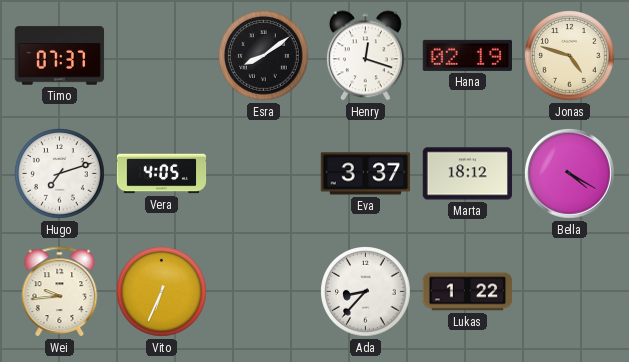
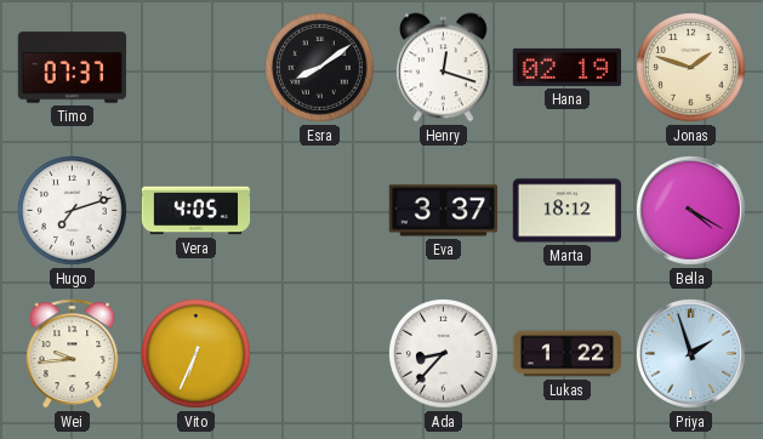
Jonas: 4:48 -> 1:48
Priya: none -> 1:57
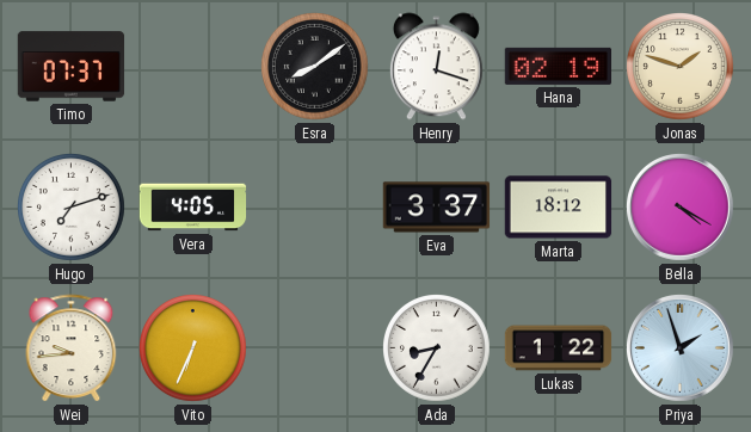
Ada: 8:37 -> 8:35
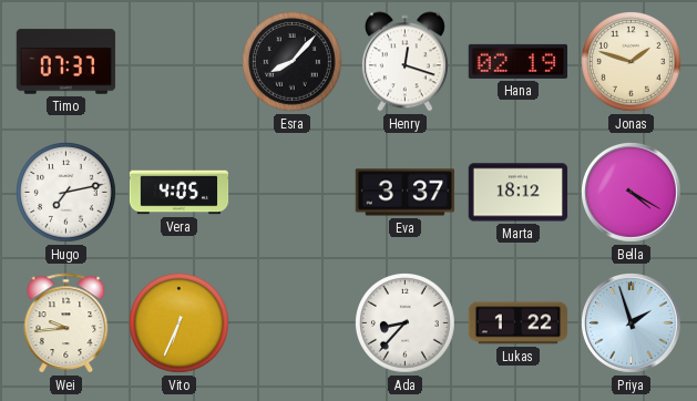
Esra: 8:09 -> 8:07
Hugo: 7:12 -> 7:13
Ada: 8:35 -> 8:37
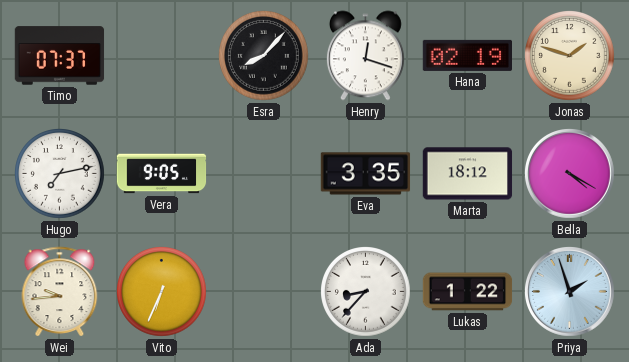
Vera: 4:05 -> 9:05
Eva: 3:37 -> 3:35
